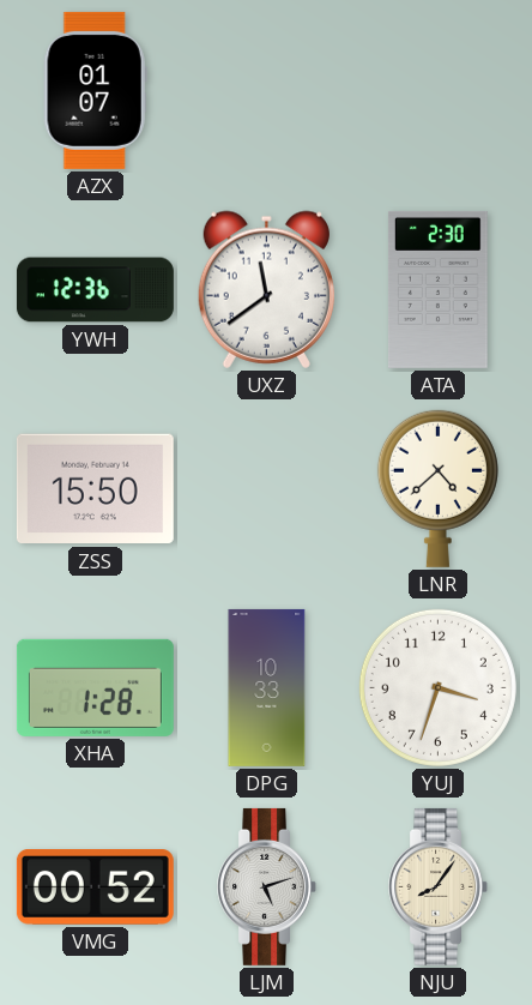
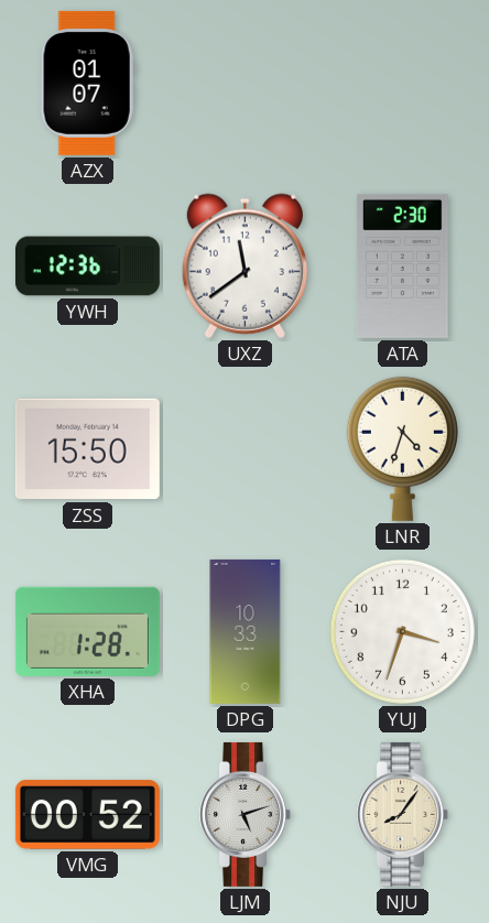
LNR: 4:38 -> 4:33
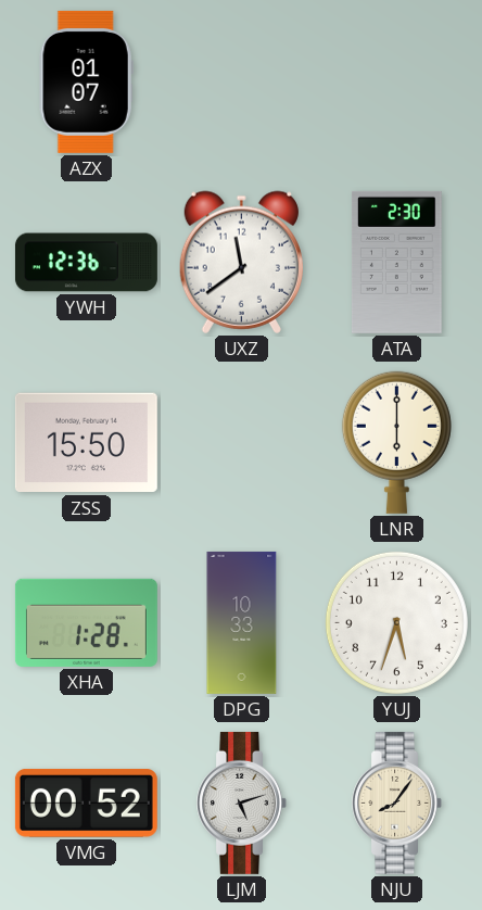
LNR: 4:33 -> 6:00
YUJ: 3:33 -> 5:33
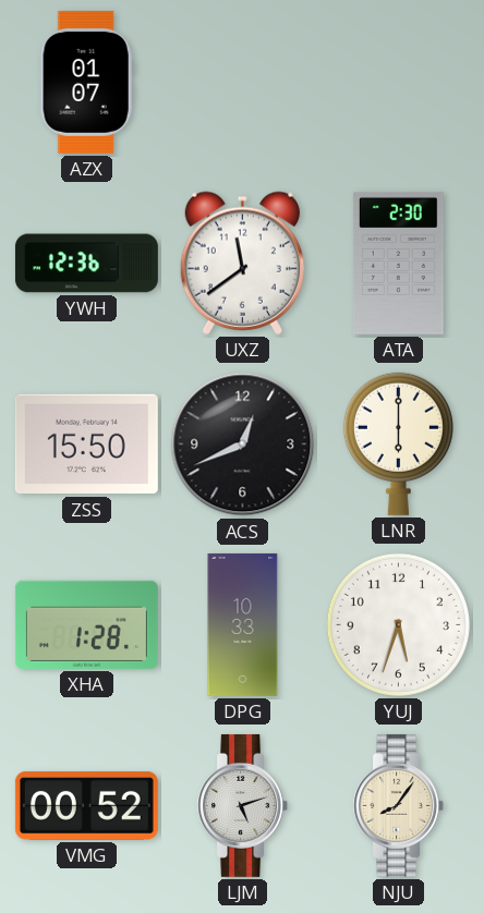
ACS: none -> 12:41
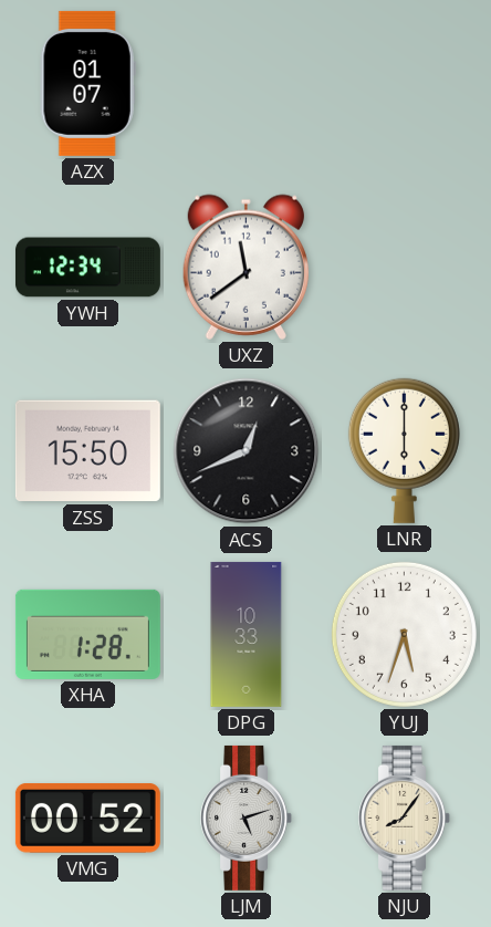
YWH: 12:36 -> 12:34
ATA: 2:30 -> none
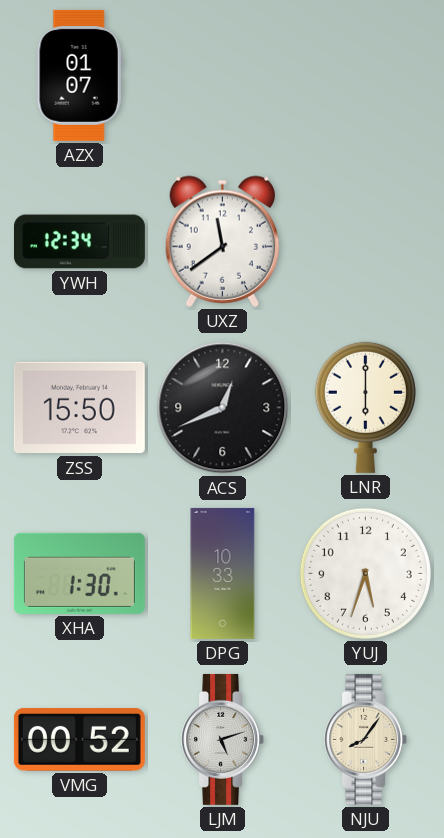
XHA: 1:28 -> 1:30
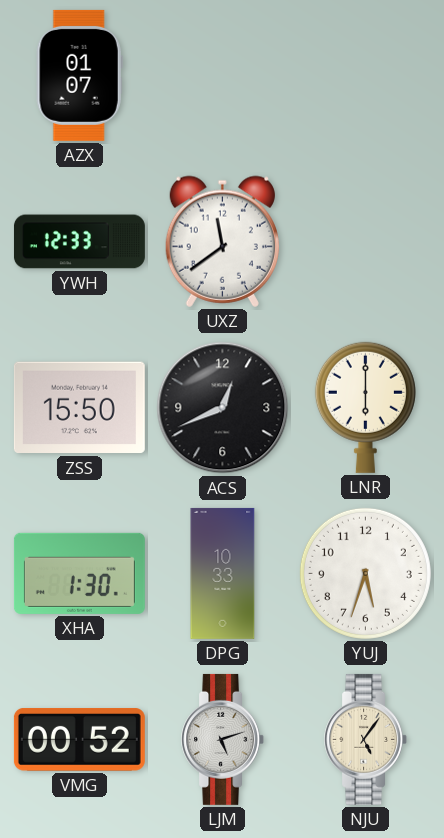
YWH: 12:34 -> 12:33
NJU: 8:06 -> 5:06
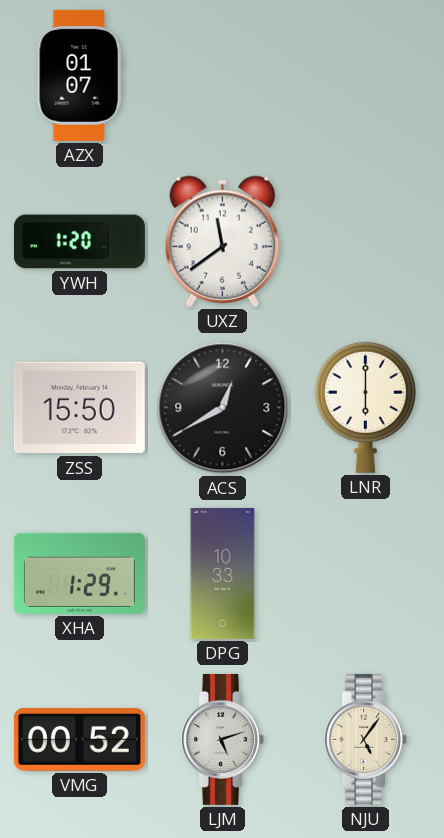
YWH: 12:33 -> 1:20
ACS: 12:41 -> 12:40
XHA: 1:30 -> 1:29
YUJ: 5:33 -> none
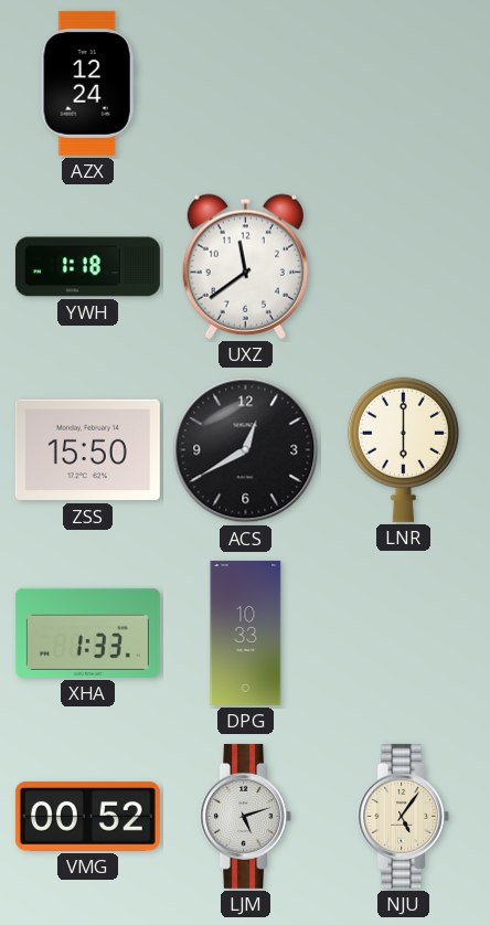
AZX: 01:07 -> 12:24
YWH: 1:20 -> 1:18
XHA: 1:29 -> 1:33
